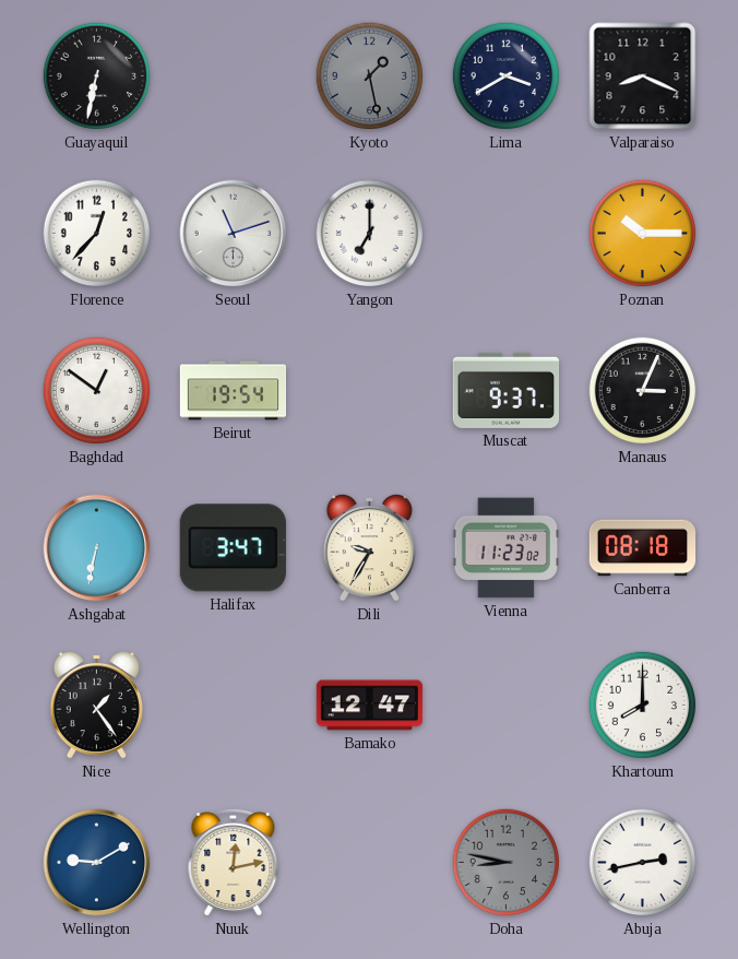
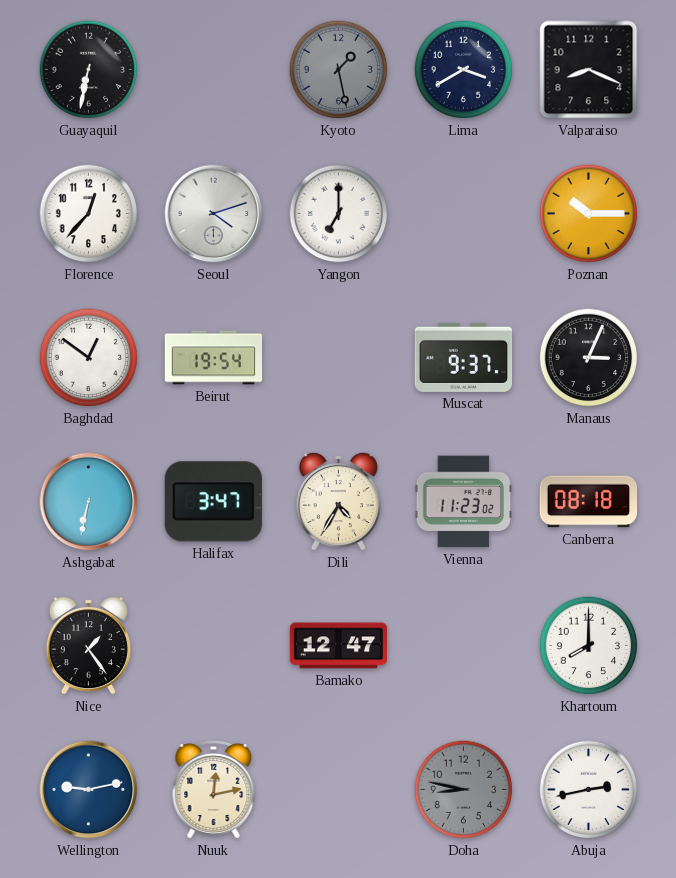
Seoul: 11:12 -> 4:12
Dili: 9:35 -> 4:35
Wellington: 9:10 -> 9:13
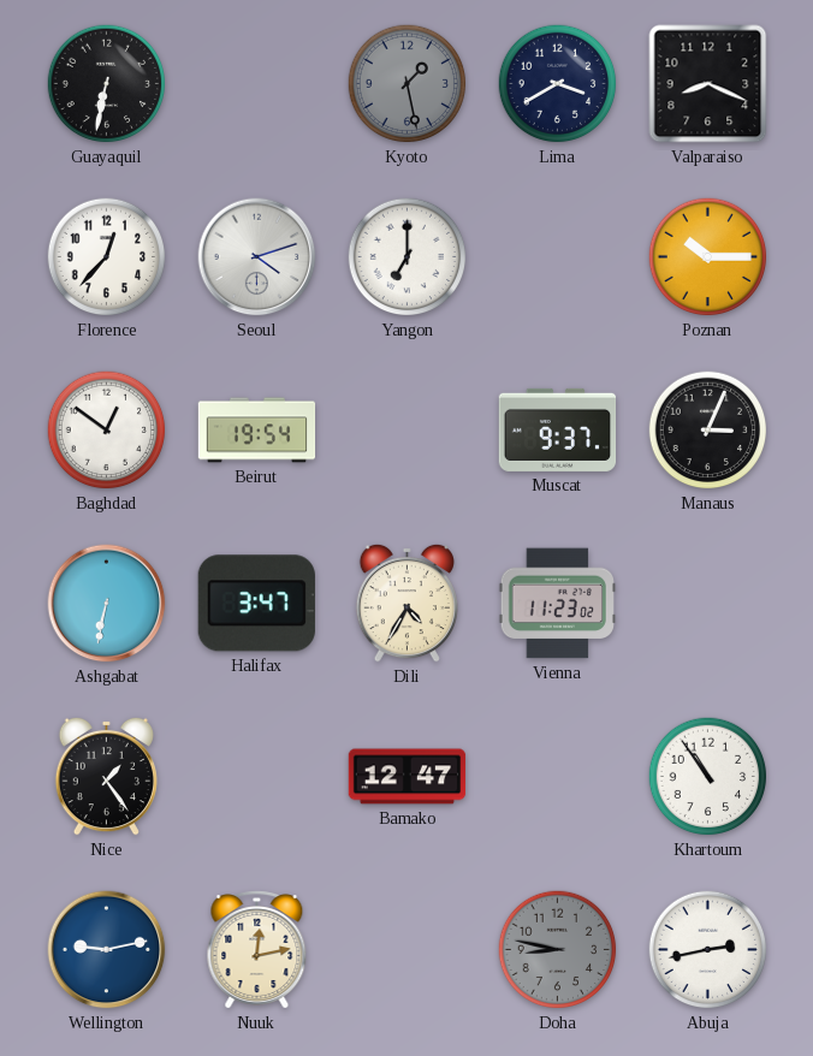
Canberra: 08:18 -> none
Khartoum: 8:00 -> 10:54
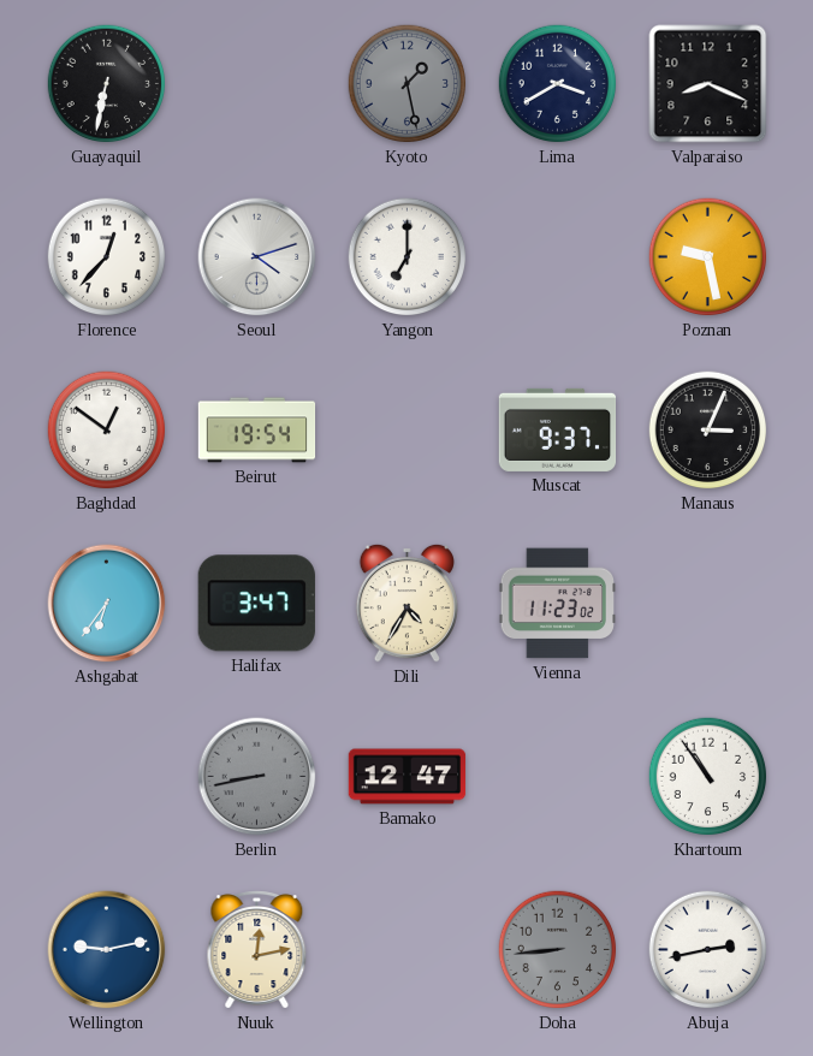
Poznan: 10:15 -> 9:28
Ashgabat: 6:32 -> 6:36
Nice: 1:24 -> none
Berlin: none -> 8:43
Doha: 8:47 -> 8:44
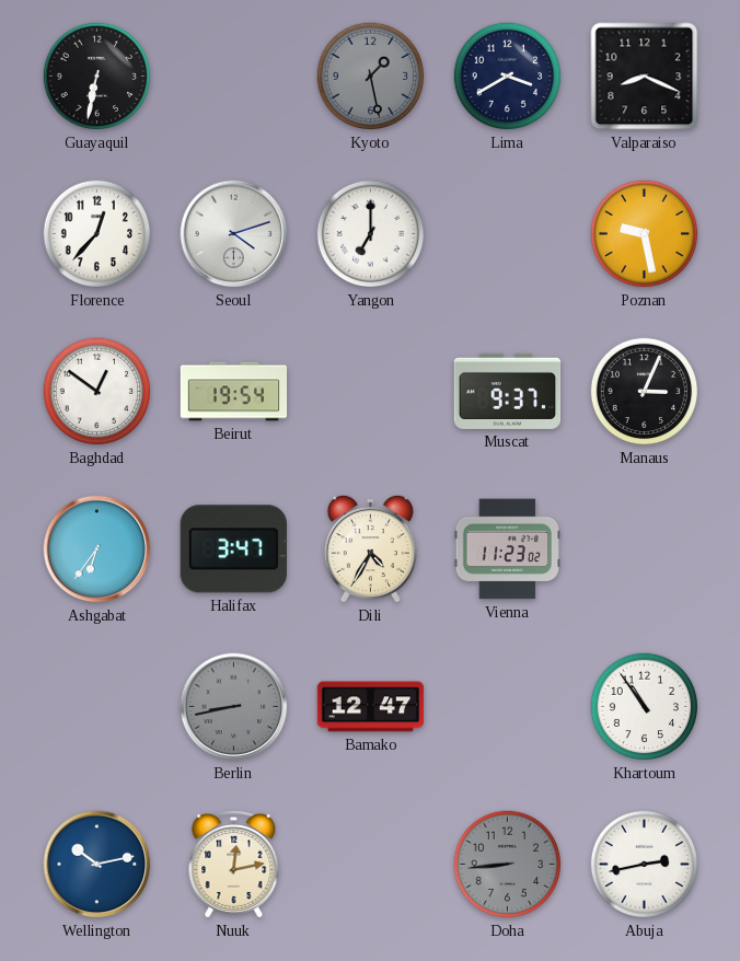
Wellington: 9:13 -> 10:13
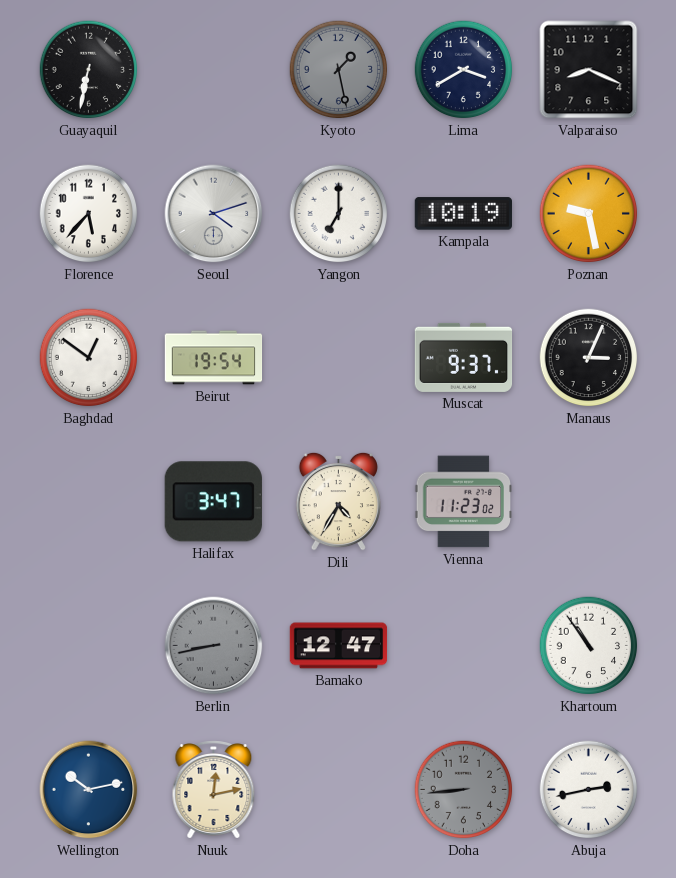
Florence: 12:37 -> 5:37
Kampala: none -> 10:19
Ashgabat: 6:36 -> none
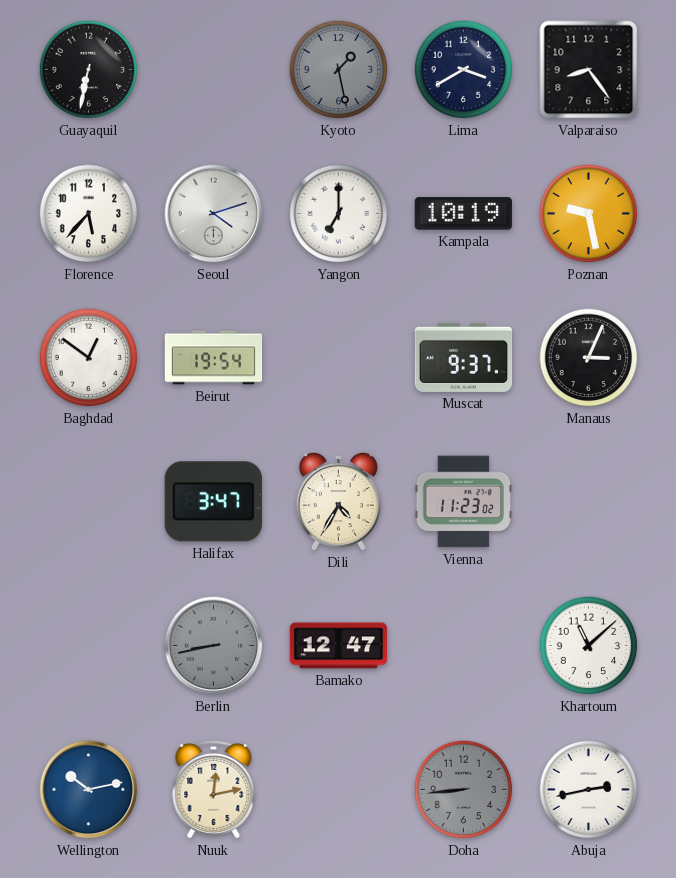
Valparaiso: 8:19 -> 8:24
Khartoum: 10:54 -> 11:08
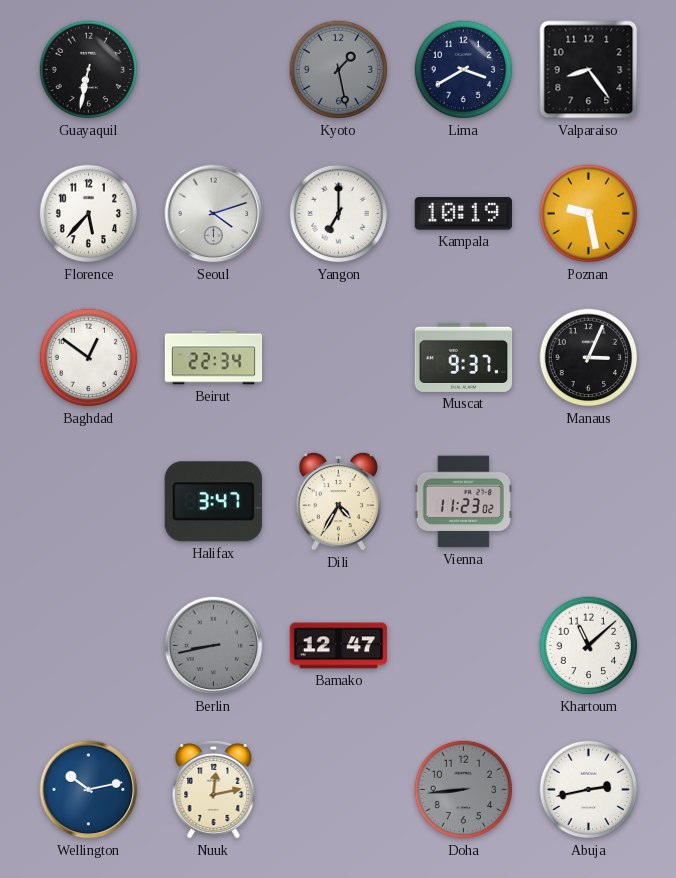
Beirut: 19:54 -> 22:34
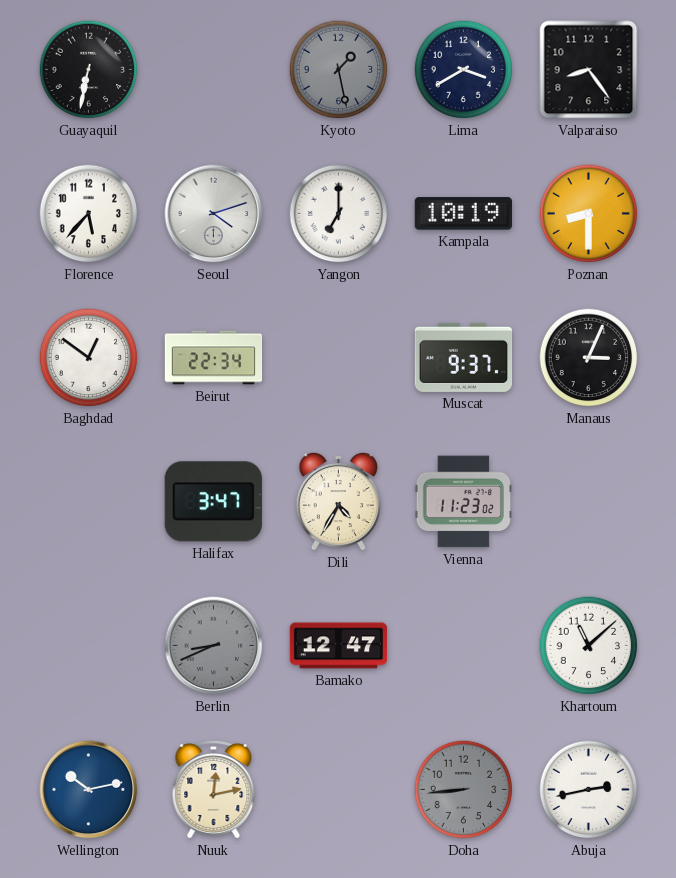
Poznan: 9:28 -> 8:30
Berlin: 8:43 -> 8:41
